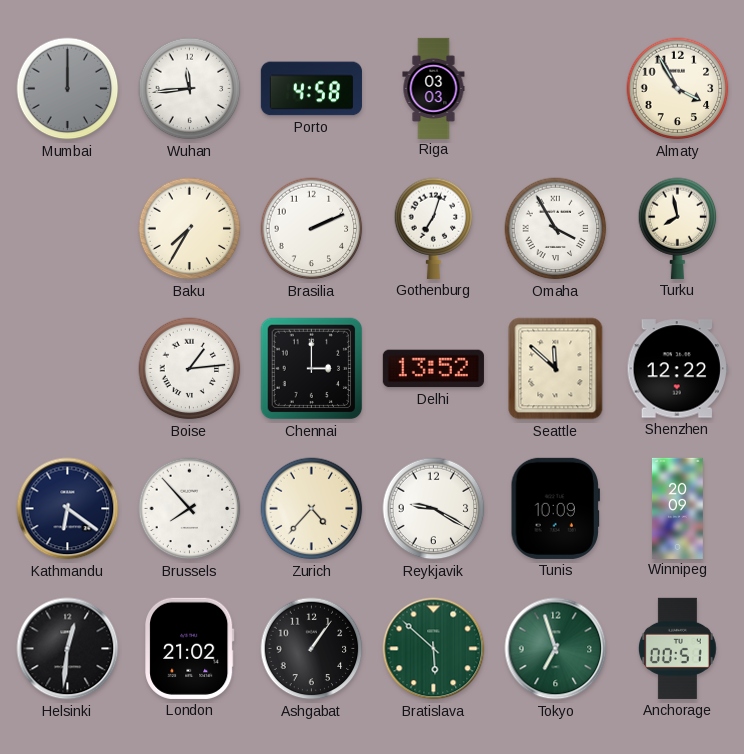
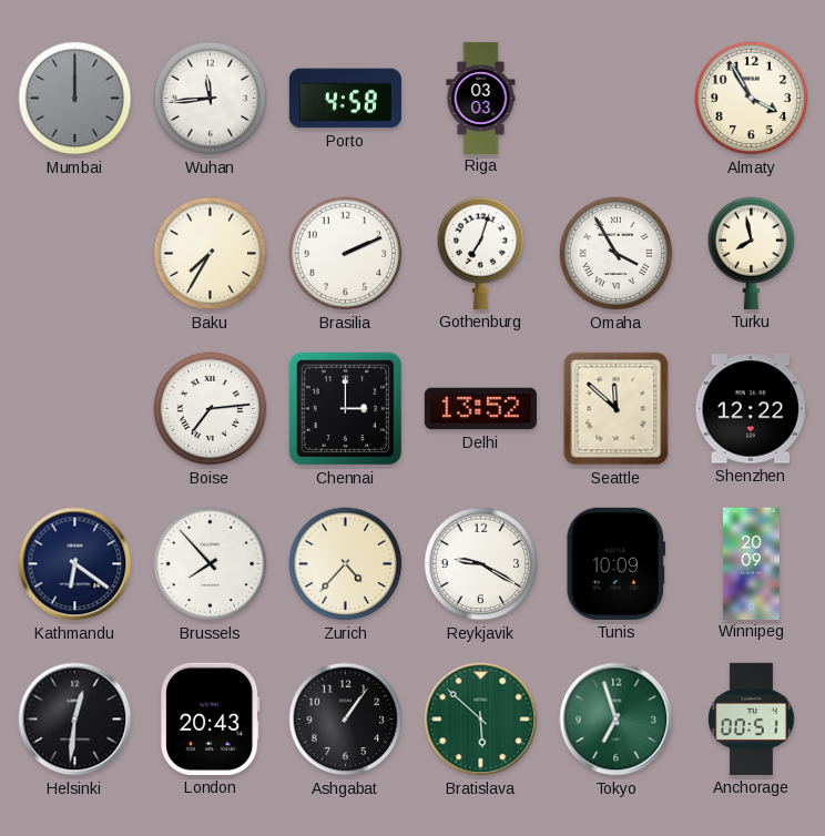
Boise: 1:14 -> 7:14
London: 21:02 -> 20:43
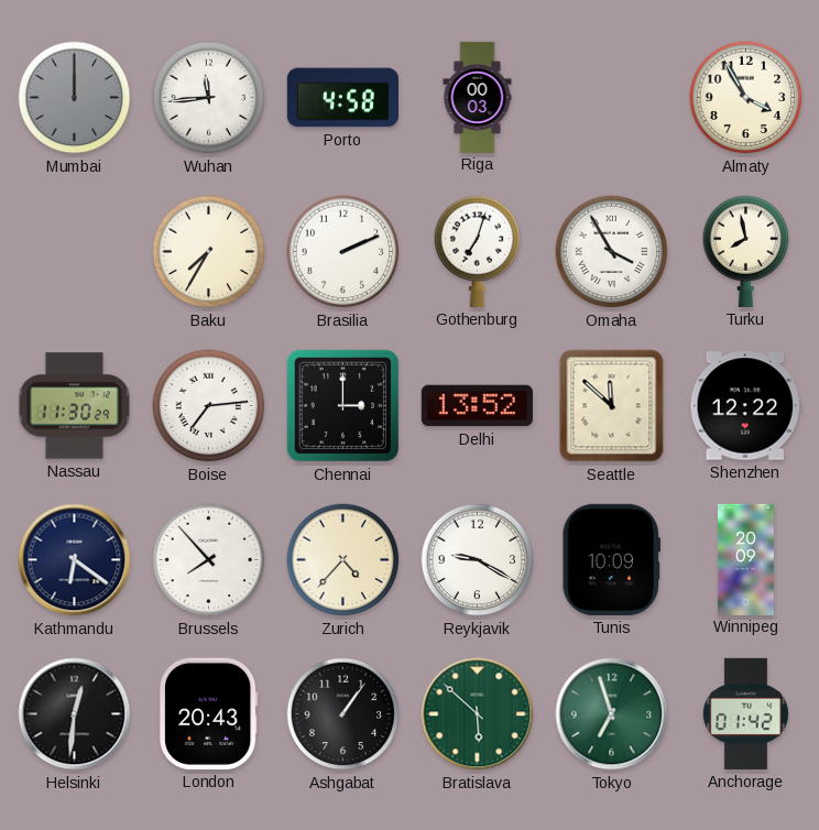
Riga: 03:03 -> 00:03
Nassau: none -> 11:30
Anchorage: 00:51 -> 01:42
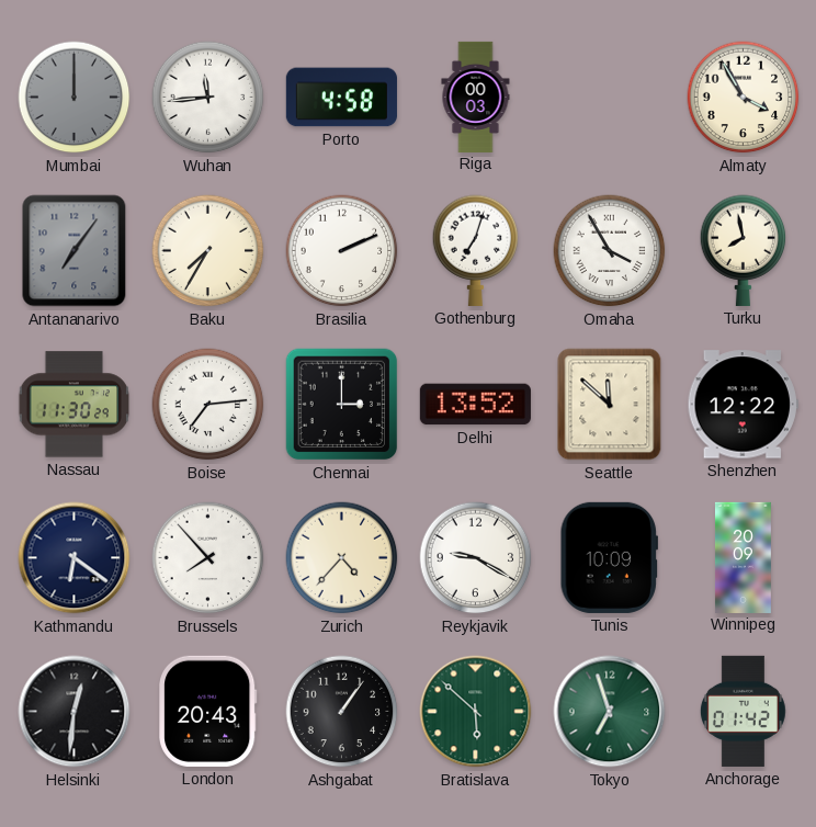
Antananarivo: none -> 7:06
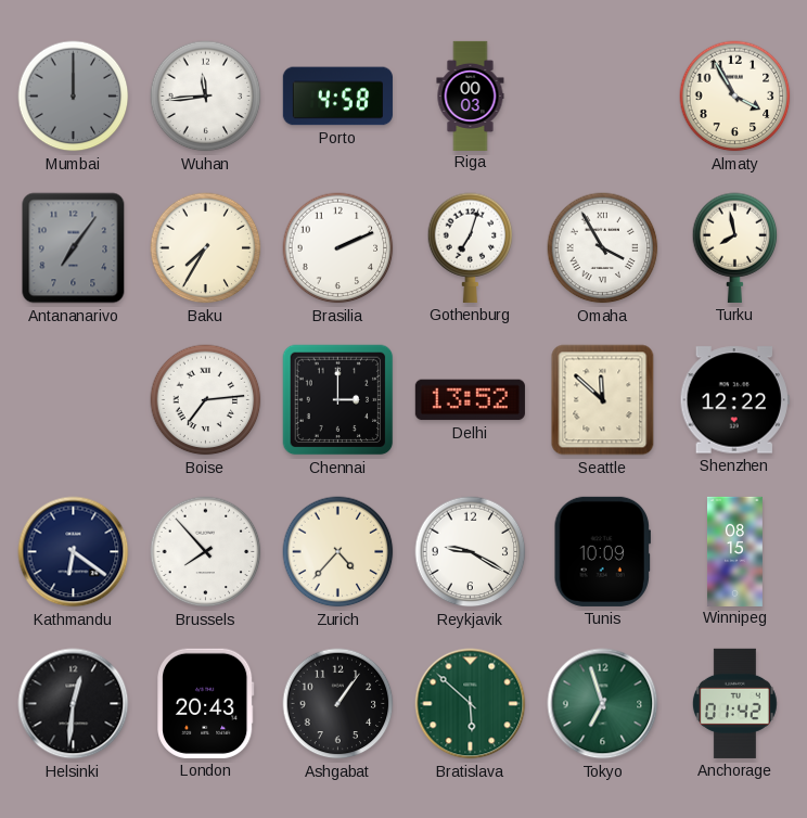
Nassau: 11:30 -> none
Winnipeg: 20:09 -> 08:15
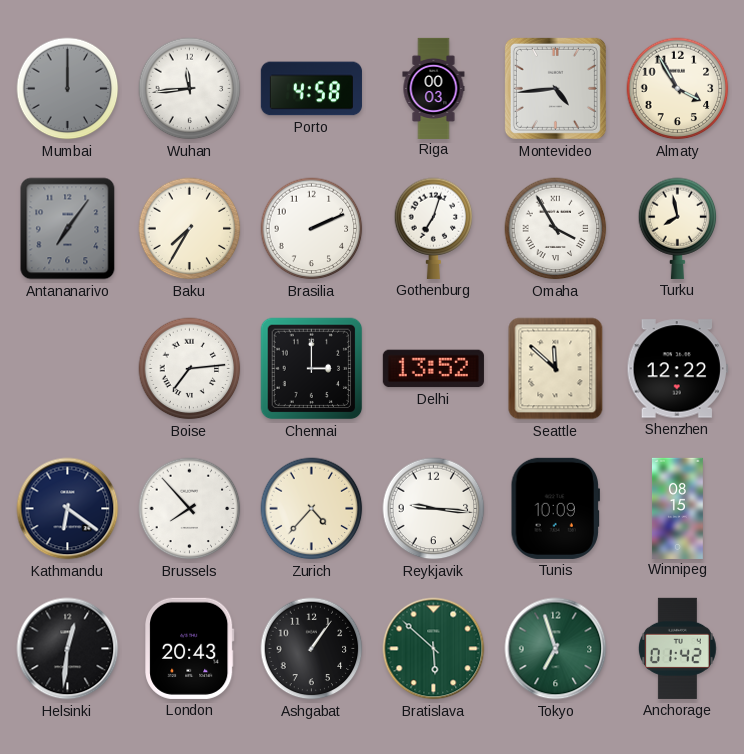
Montevideo: none -> 4:44
Reykjavik: 9:20 -> 9:16
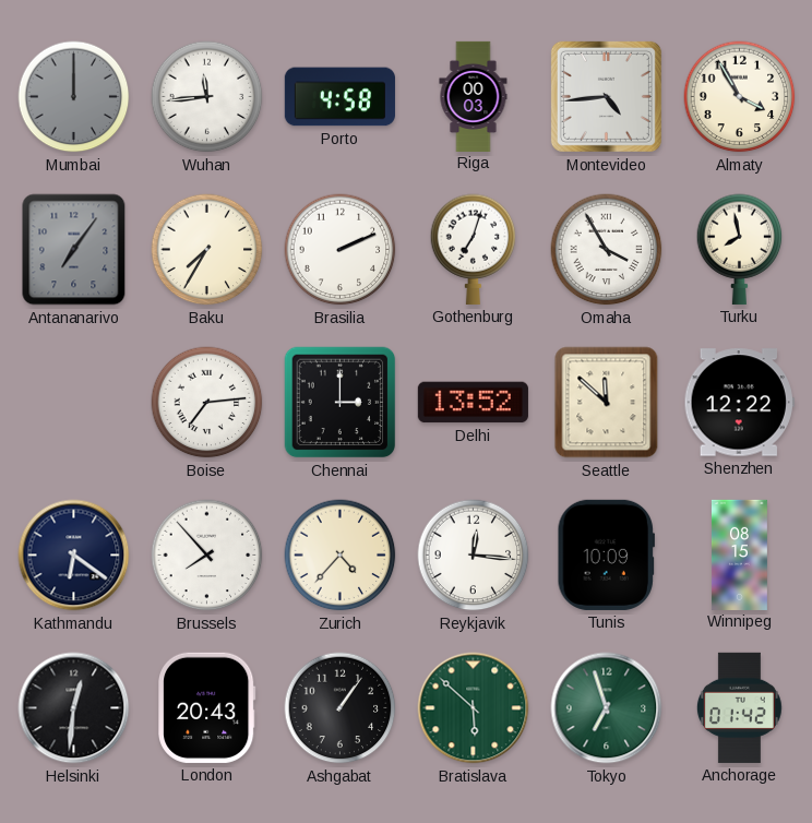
Reykjavik: 9:16 -> 12:16
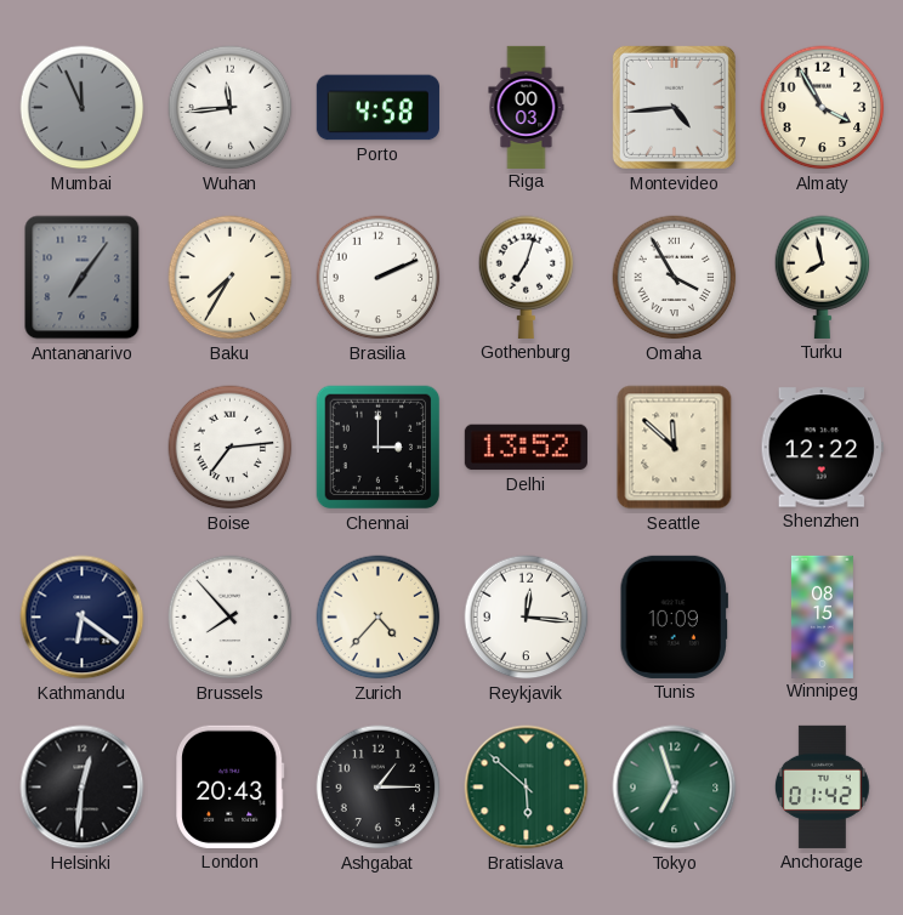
Mumbai: 12:00 -> 11:56
Ashgabat: 1:06 -> 1:15
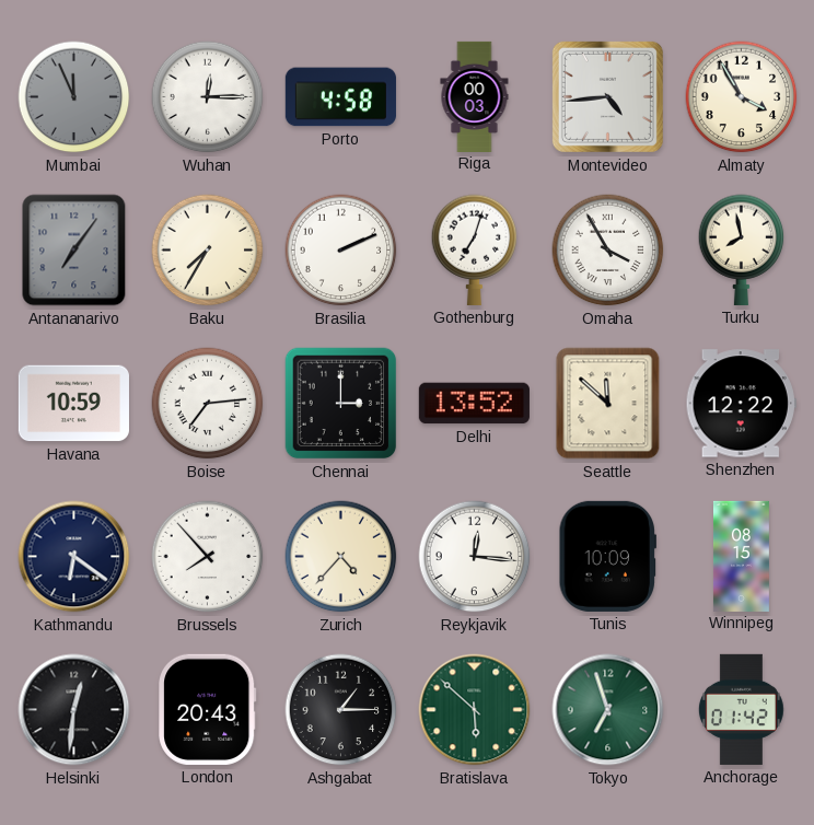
Wuhan: 11:44 -> 12:15
Havana: none -> 10:59
